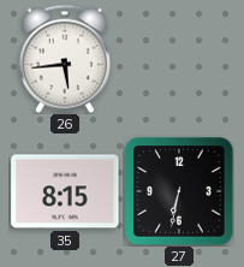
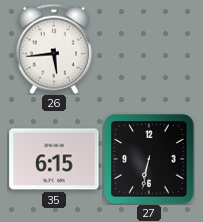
35: 8:15 -> 6:15
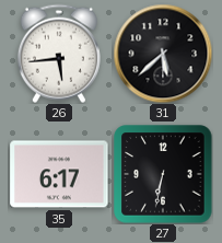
31: none -> 5:38
35: 6:15 -> 6:17
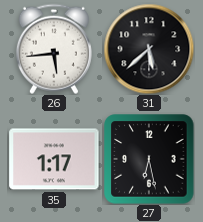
35: 6:17 -> 1:17
27: 6:32 -> 6:28
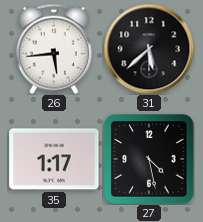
27: 6:28 -> 4:28
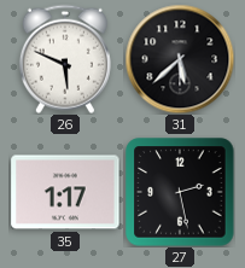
26: 5:44 -> 5:49
27: 4:28 -> 2:28
